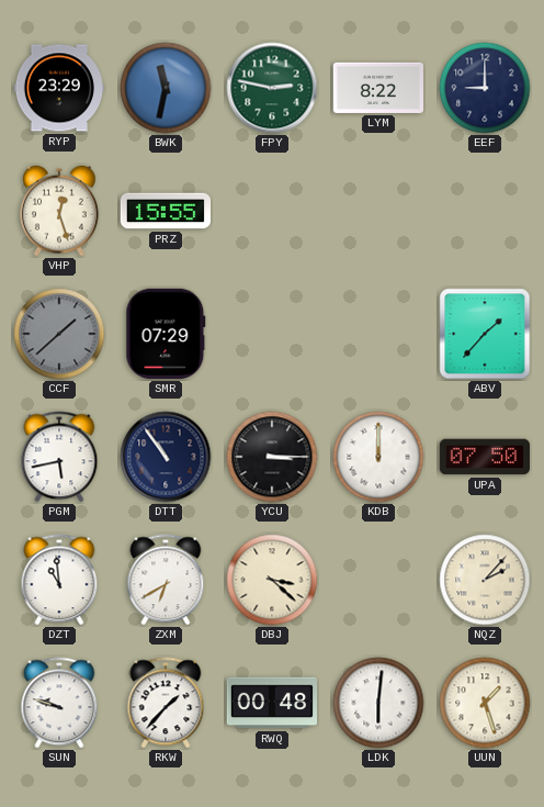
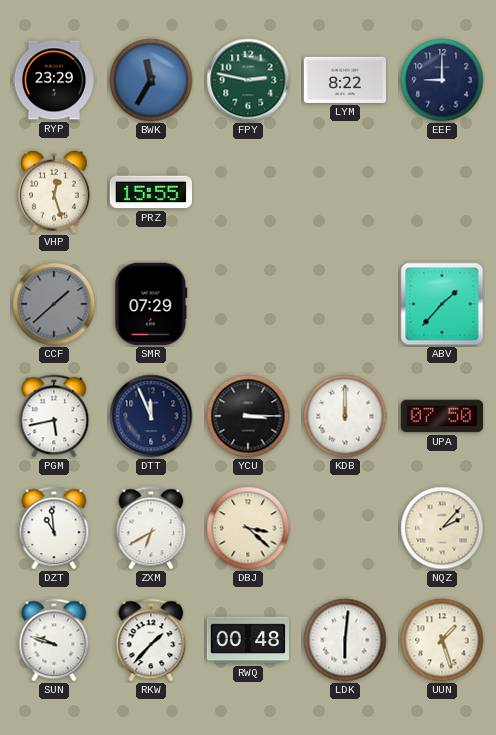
BWK: 11:32 -> 11:35
DTT: 10:54 -> 11:56
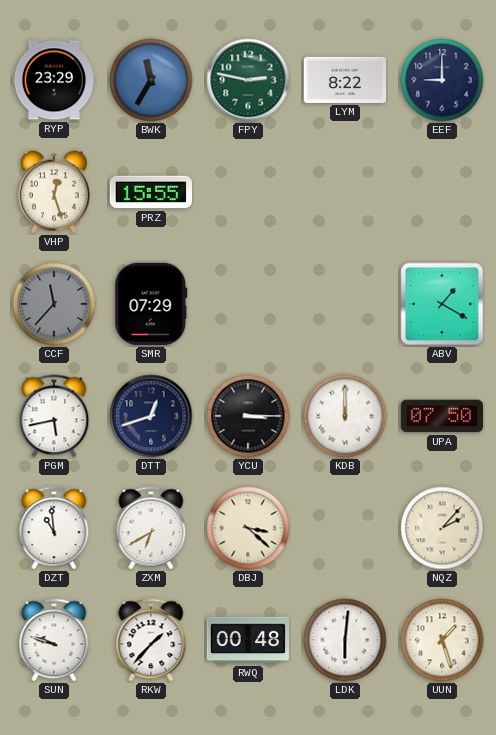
CCF: 1:38 -> 11:37
ABV: 1:37 -> 1:20
DTT: 11:56 -> 12:42
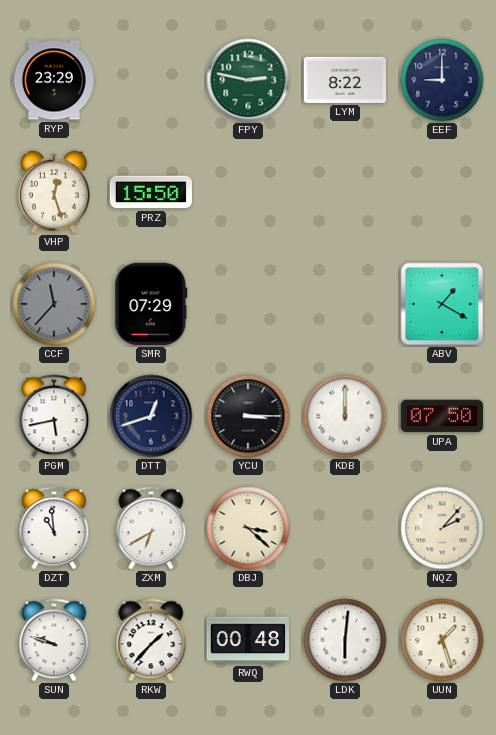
BWK: 11:35 -> none
PRZ: 15:55 -> 15:50
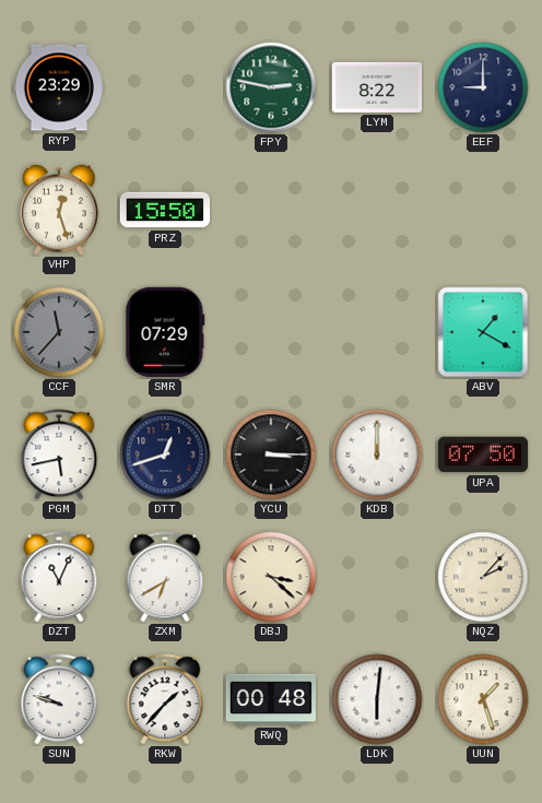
DZT: 10:59 -> 11:04
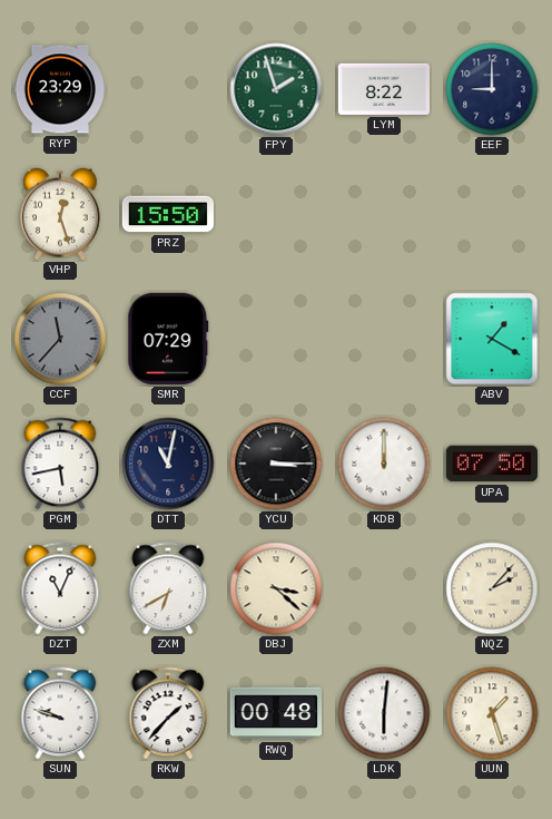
FPY: 2:47 -> 1:57
DTT: 12:42 -> 11:02
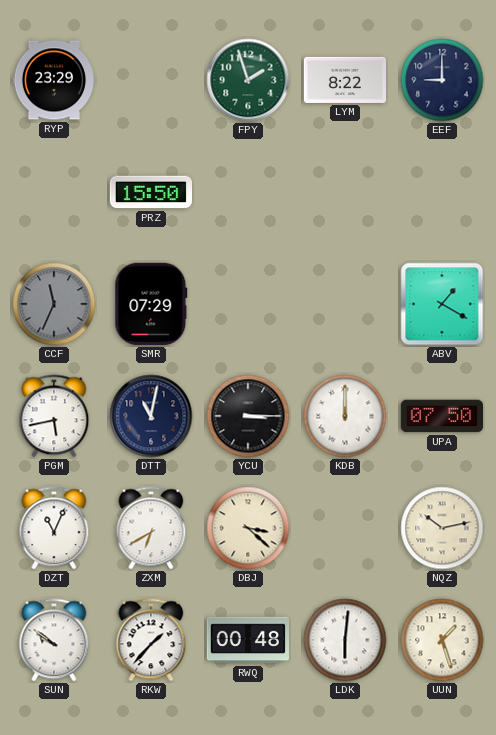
VHP: 12:27 -> none
CCF: 11:37 -> 11:34
NQZ: 2:07 -> 10:13
SUN: 9:48 -> 9:51
